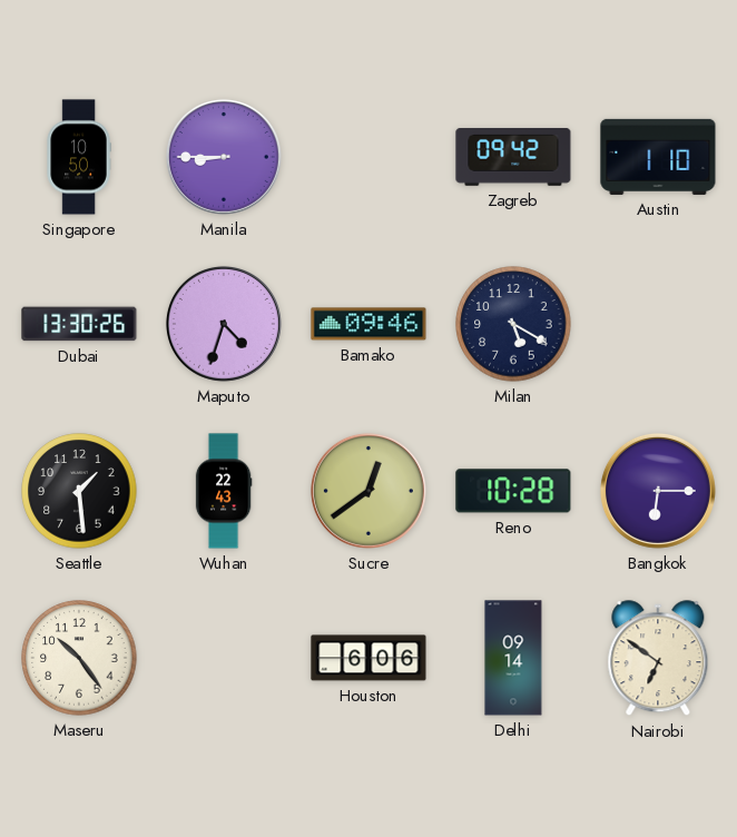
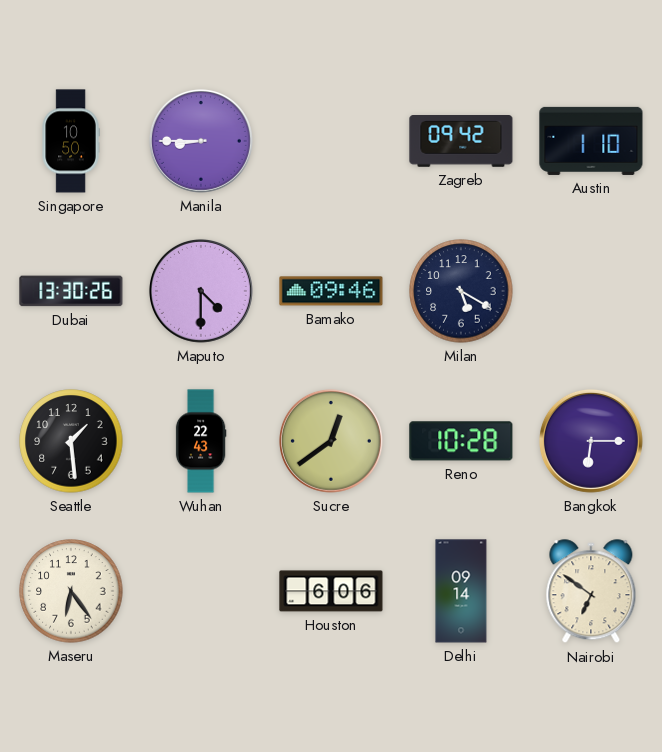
Maputo: 4:33 -> 4:30
Maseru: 10:24 -> 6:24
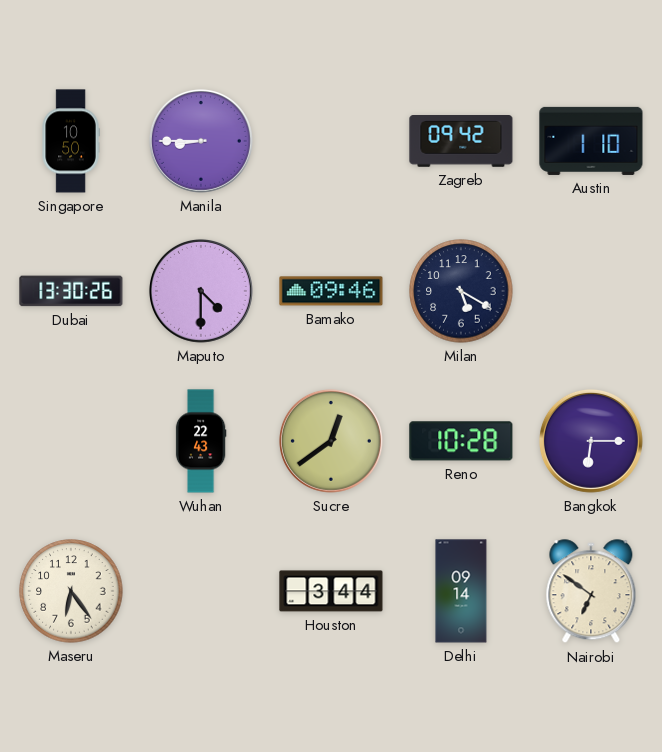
Seattle: 1:29 -> none
Houston: 6:06 -> 3:44
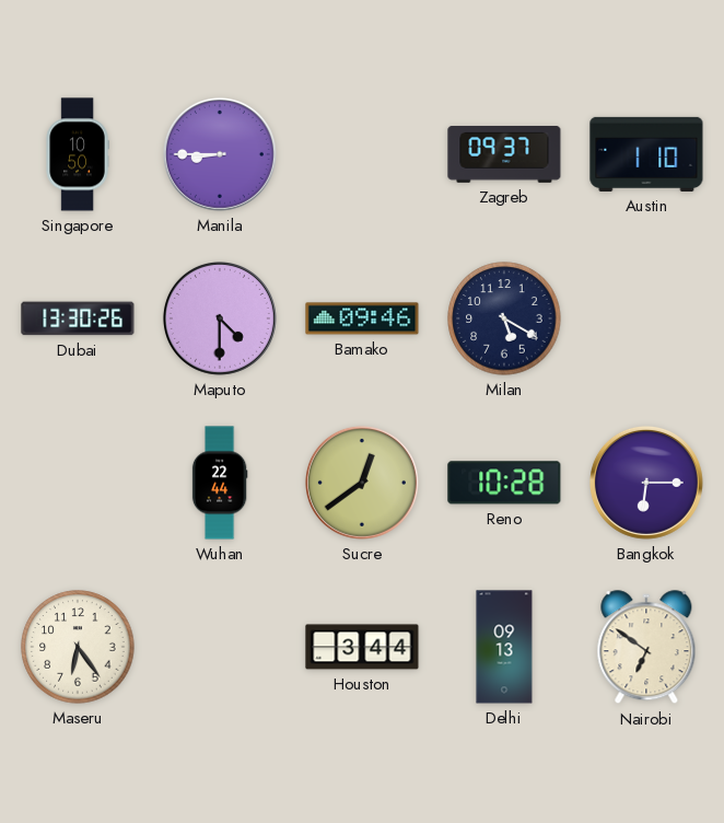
Zagreb: 09:42 -> 09:37
Wuhan: 22:43 -> 22:44
Delhi: 09:14 -> 09:13
